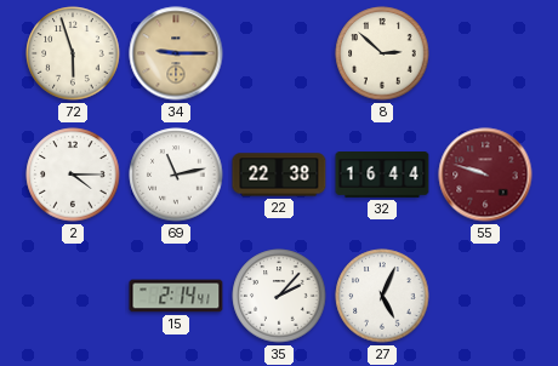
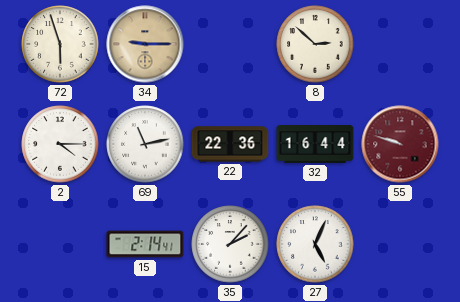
22: 22:38 -> 22:36
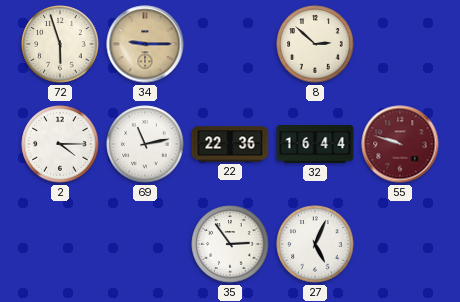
15: 2:14 -> none
35: 2:07 -> 2:54
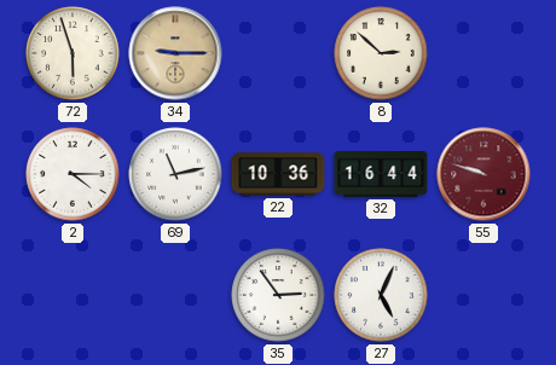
22: 22:36 -> 10:36
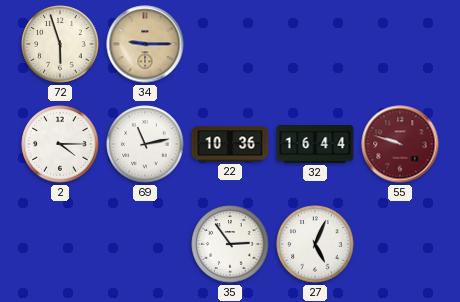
8: 2:52 -> none
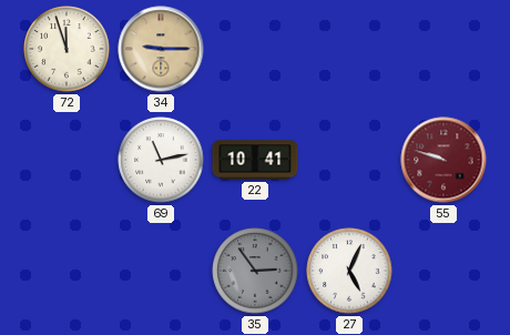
72: 5:57 -> 11:57
2: 4:15 -> none
22: 10:36 -> 10:41
32: 16:44 -> none
35 dial: white -> grey
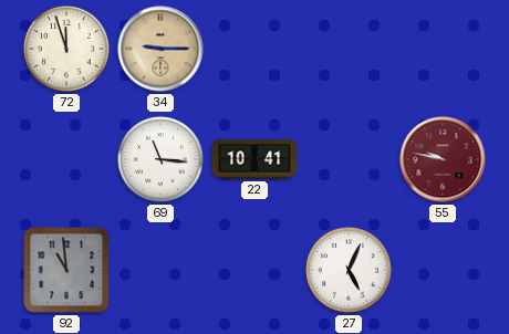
69: 11:13 -> 11:16
55: 9:48 -> 9:47
92: none -> 10:59
35: 2:54 -> none
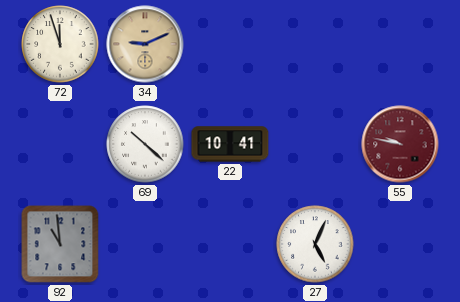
34: 9:15 -> 9:11
69: 11:16 -> 10:22
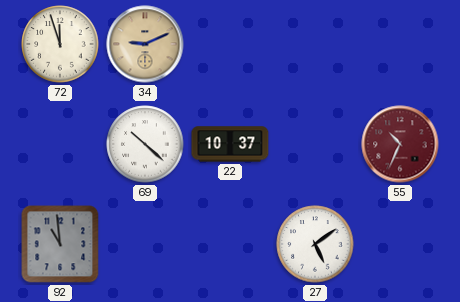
22: 10:41 -> 10:37
55: 9:47 -> 10:34
27: 5:04 -> 5:09
